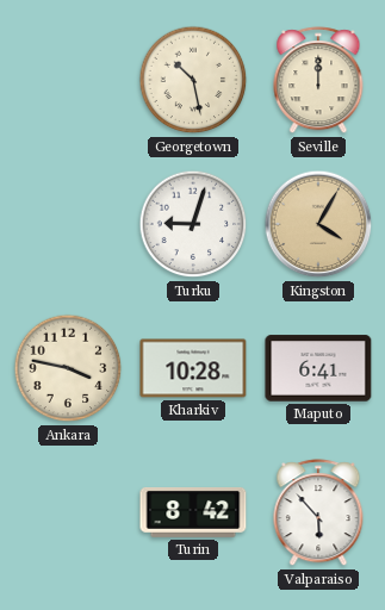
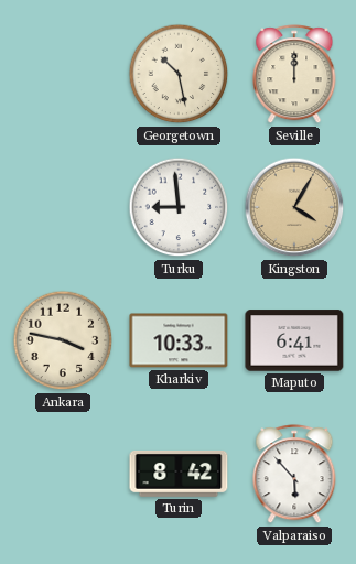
Turku: 9:03 -> 8:59
Kharkiv: 10:28 -> 10:33
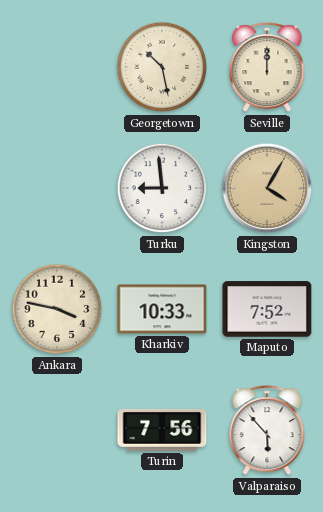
Maputo: 6:41 -> 7:52
Turin: 8:42 -> 7:56
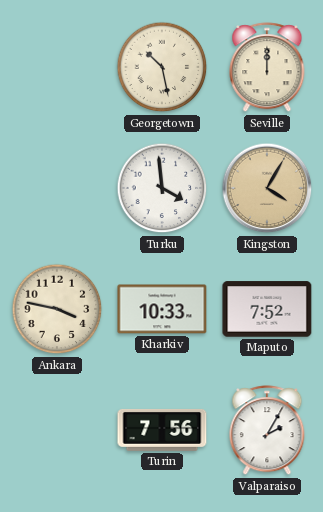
Turku: 8:59 -> 3:59
Valparaiso: 5:53 -> 2:05
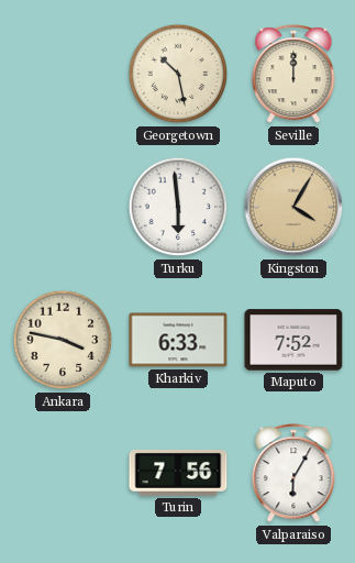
Turku: 3:59 -> 5:59
Kharkiv: 10:33 -> 6:33
Valparaiso: 2:05 -> 6:05
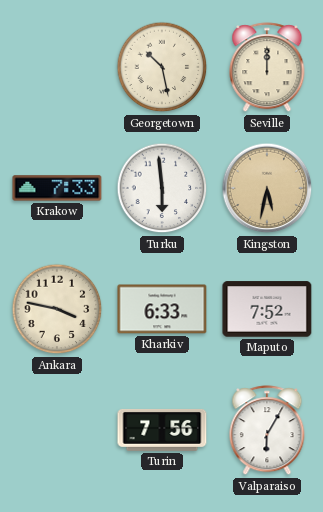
Krakow: none -> 7:33
Kingston: 4:05 -> 5:32
